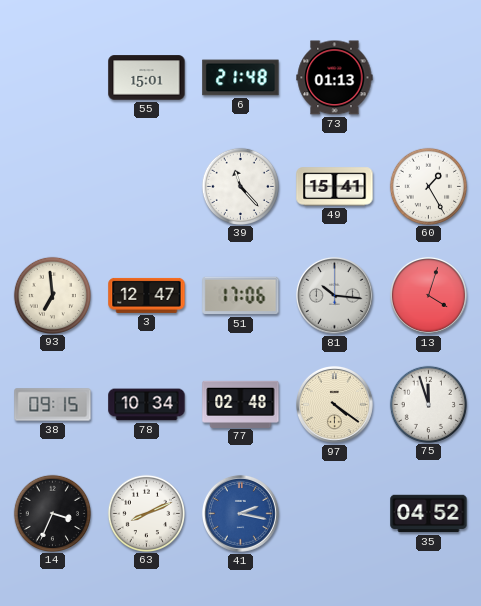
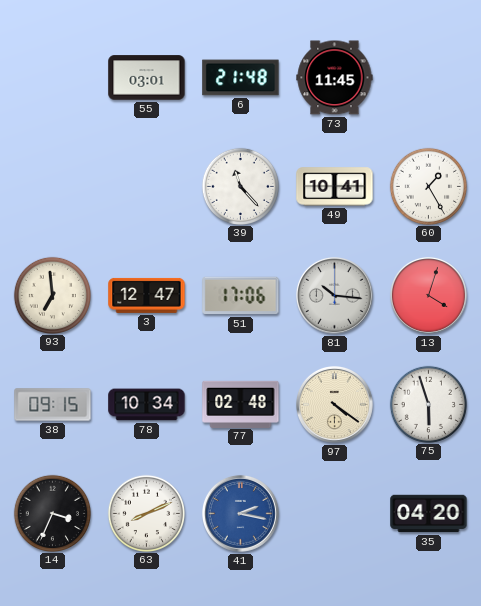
55: 15:01 -> 03:01
73: 01:13 -> 11:45
49: 15:41 -> 10:41
75: 11:57 -> 5:57
35: 04:52 -> 04:20
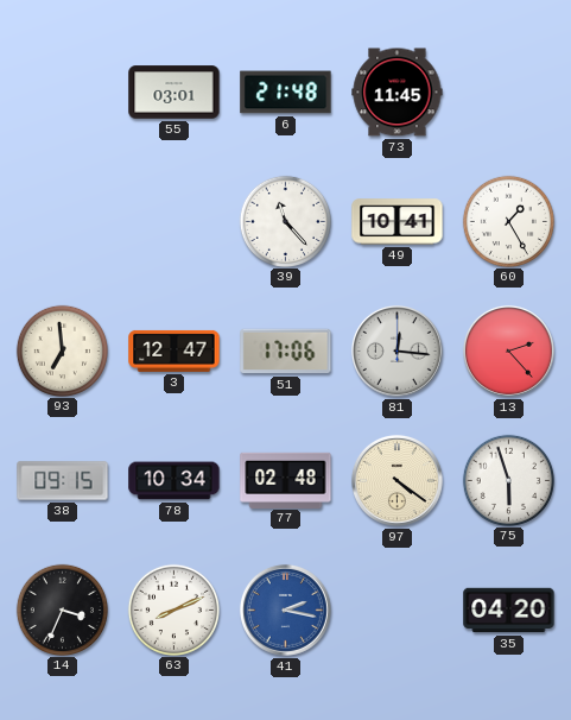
81: 10:16 -> 12:16
13: 4:03 -> 2:23
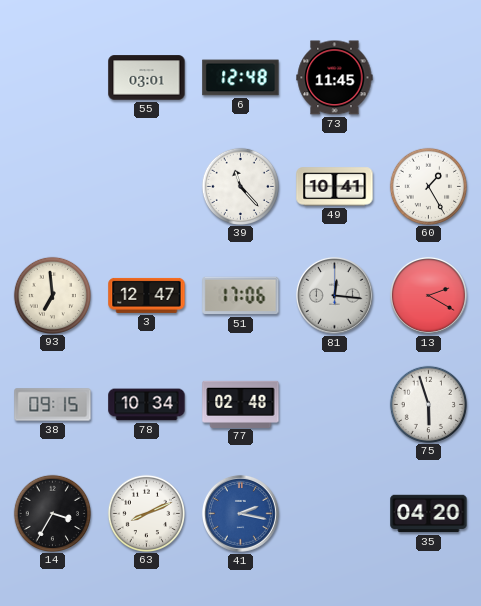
6: 21:48 -> 12:48
13: 2:23 -> 2:20
97: 4:21 -> none
14: 3:34 -> 3:35
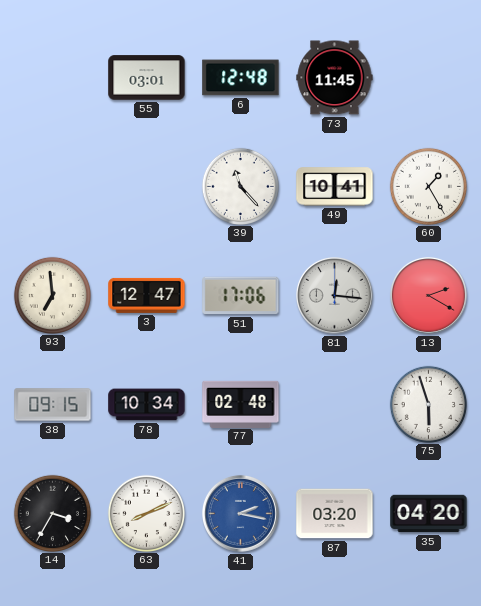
87: none -> 03:20
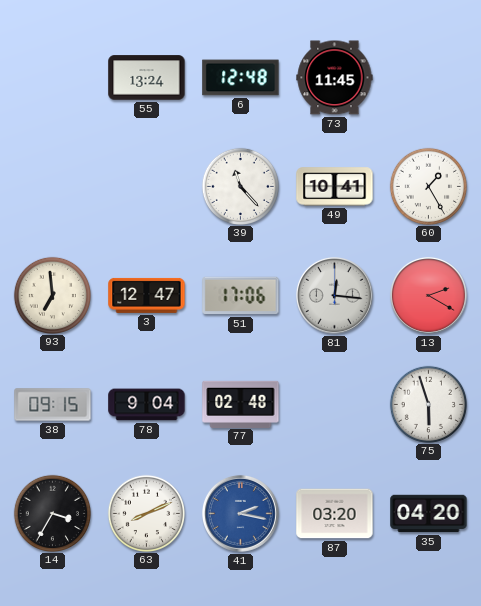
55: 03:01 -> 13:24
78: 10:34 -> 9:04
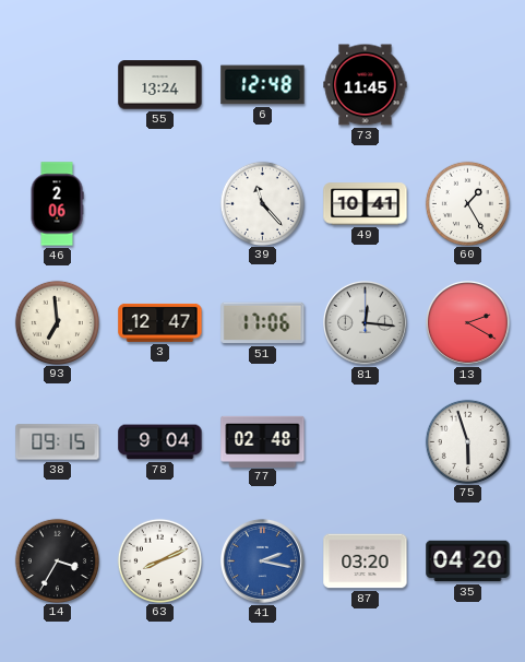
46: none -> 2:06
